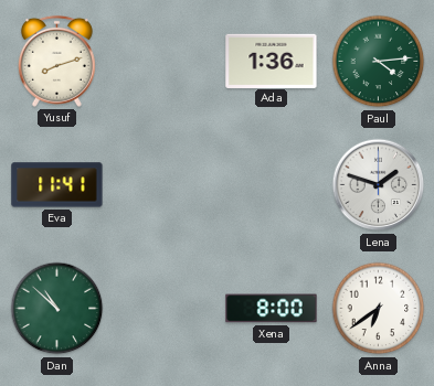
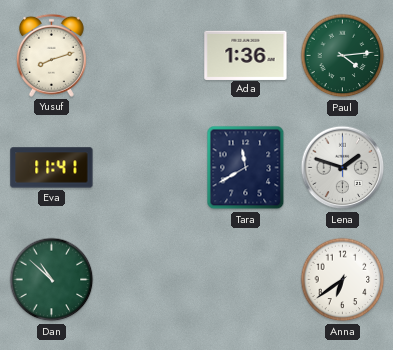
Tara: none -> 11:40
Xena: 8:00 -> none
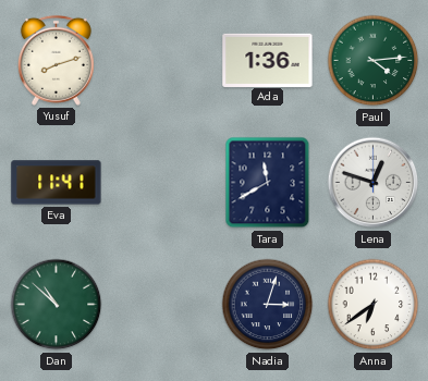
Lena: 1:48 -> 12:48
Nadia: none -> 3:03
